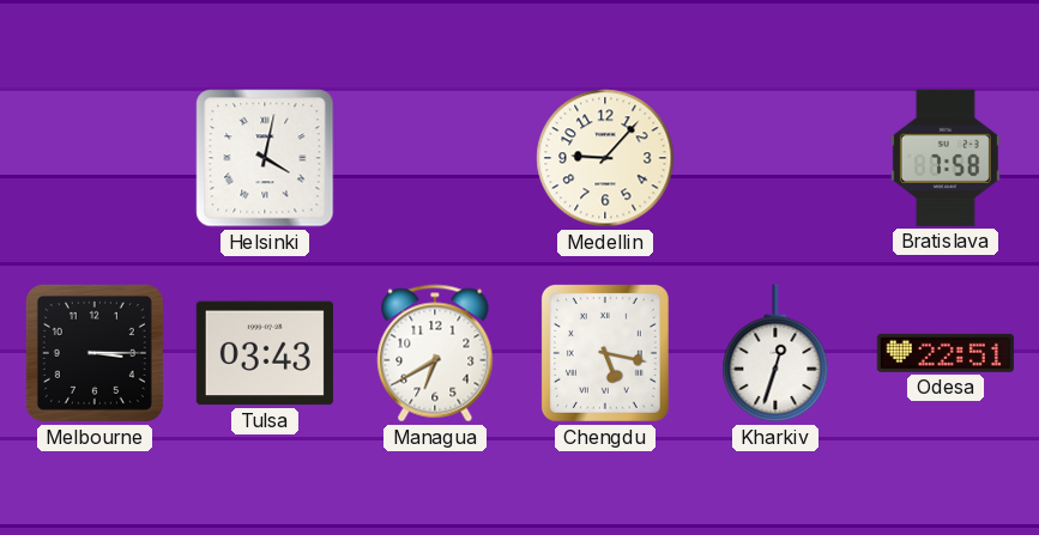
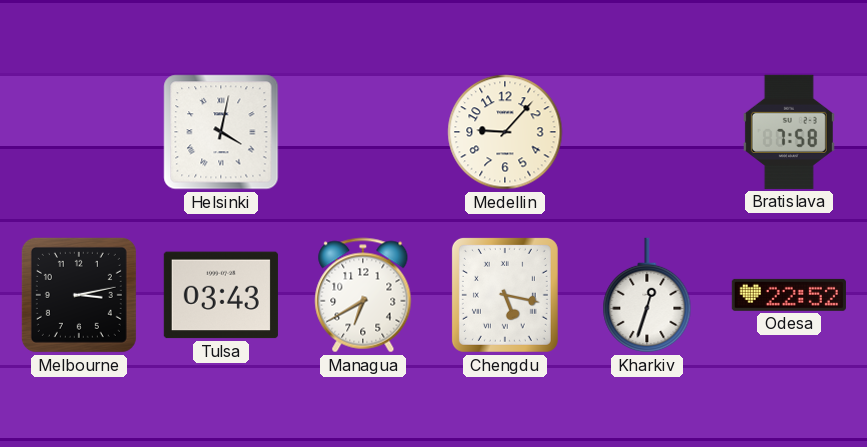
Melbourne: 3:15 -> 3:13
Odesa: 22:51 -> 22:52
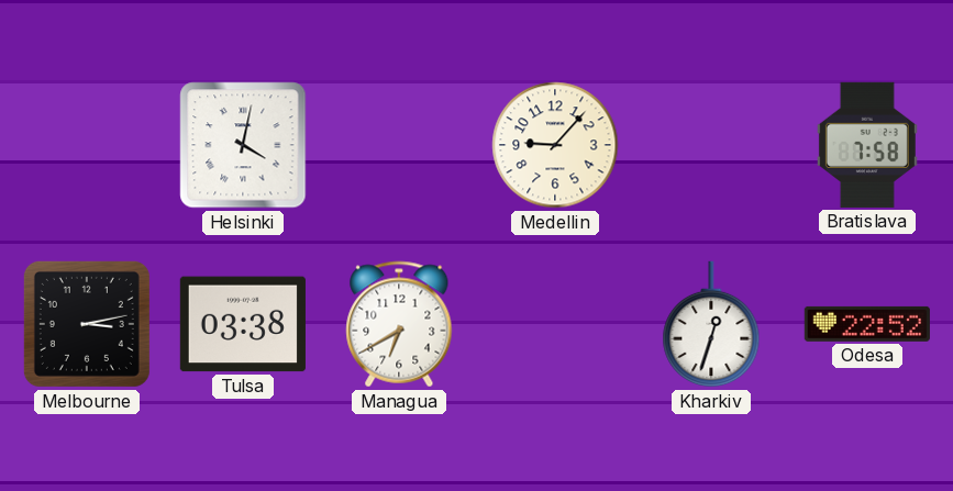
Tulsa: 03:43 -> 03:38
Chengdu: 5:17 -> none
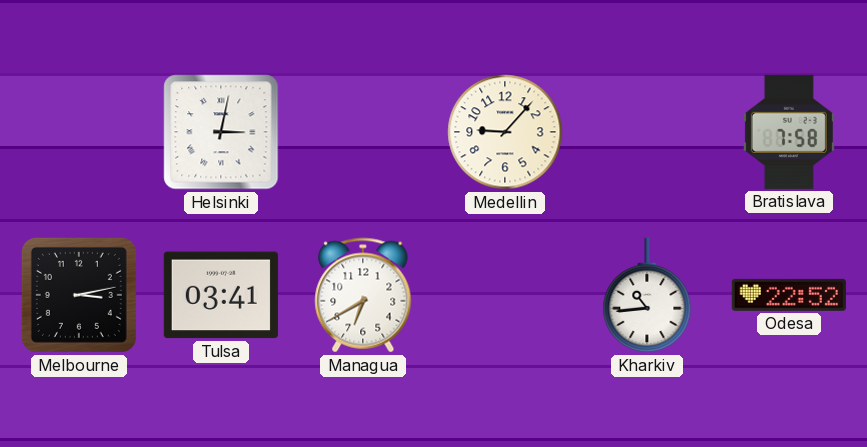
Helsinki: 4:02 -> 3:02
Tulsa: 03:38 -> 03:41
Kharkiv: 12:33 -> 10:44
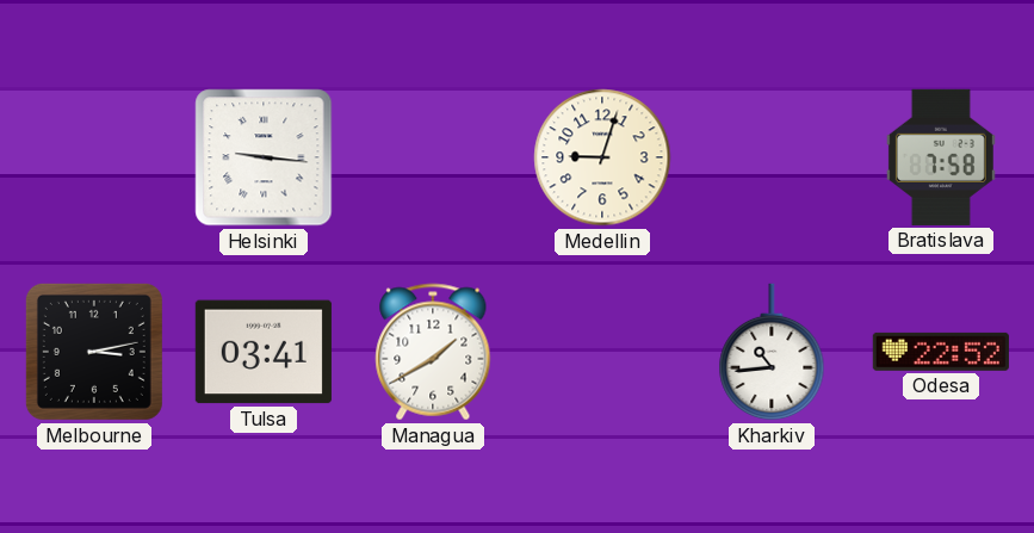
Helsinki: 3:02 -> 9:16
Medellin: 9:07 -> 9:03
Managua: 6:40 -> 1:40
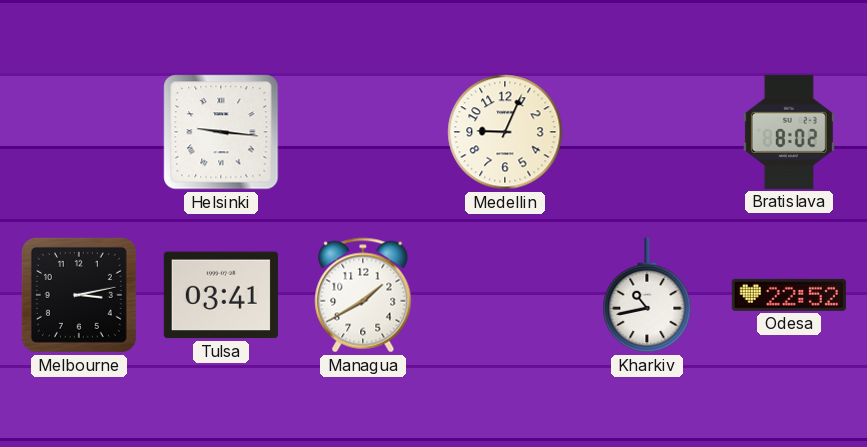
Medellin: 9:03 -> 9:04
Bratislava: 7:58 -> 8:02
Kharkiv: 10:44 -> 10:43
